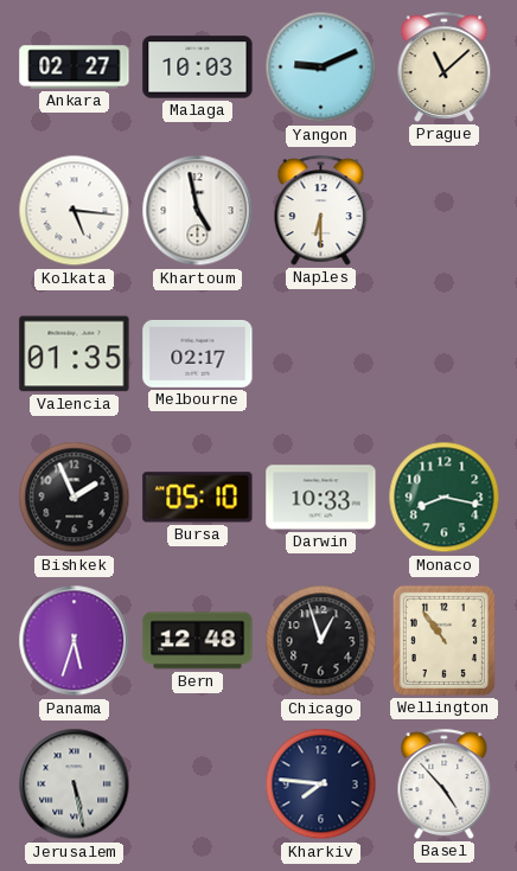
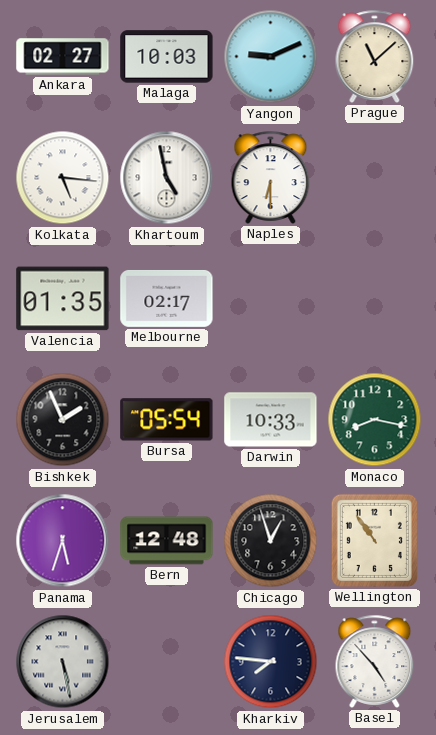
Bursa: 05:10 -> 05:54
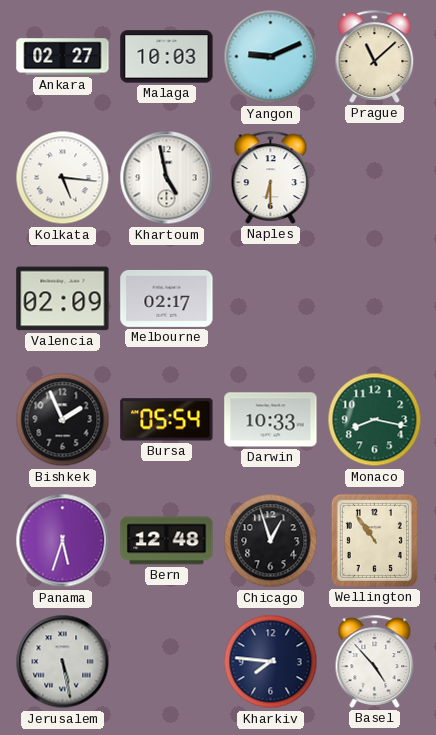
Valencia: 01:35 -> 02:09
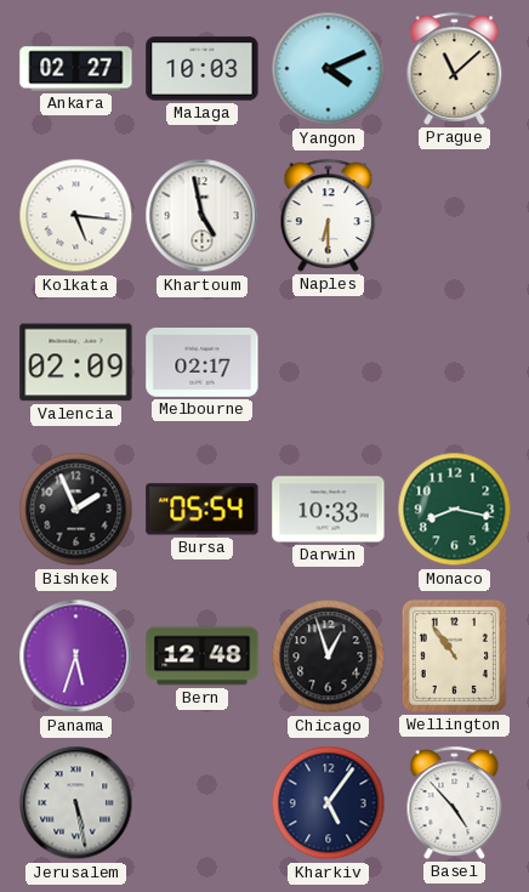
Yangon: 9:11 -> 4:11
Kharkiv: 7:46 -> 5:06
